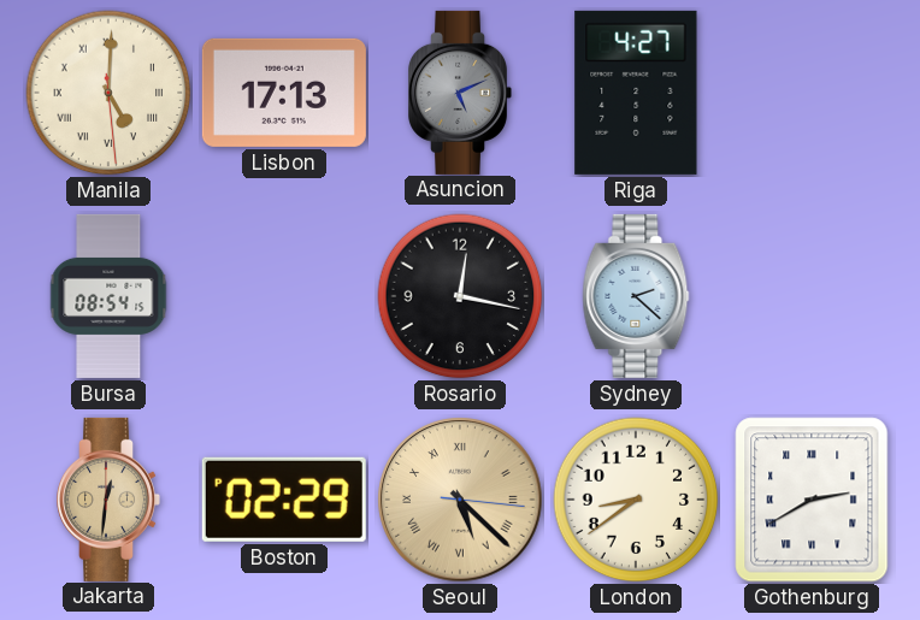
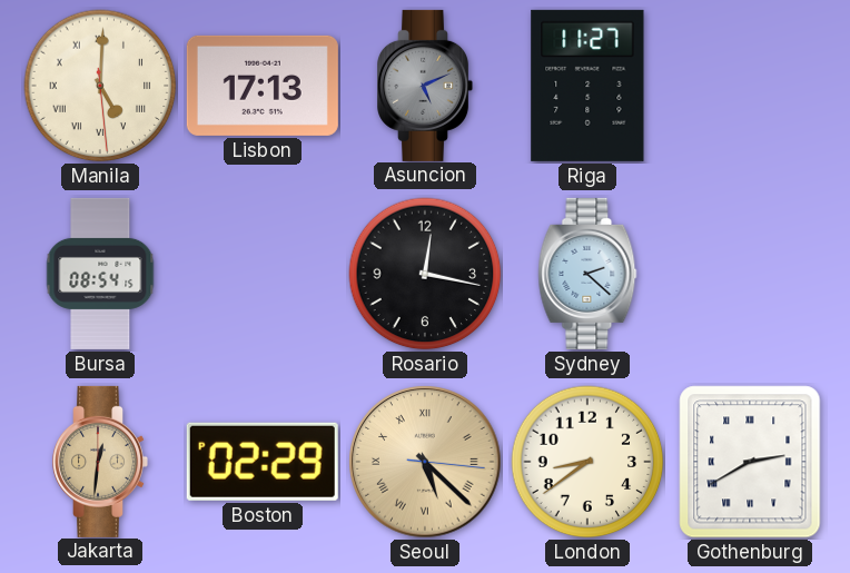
Riga: 4:27 -> 11:27
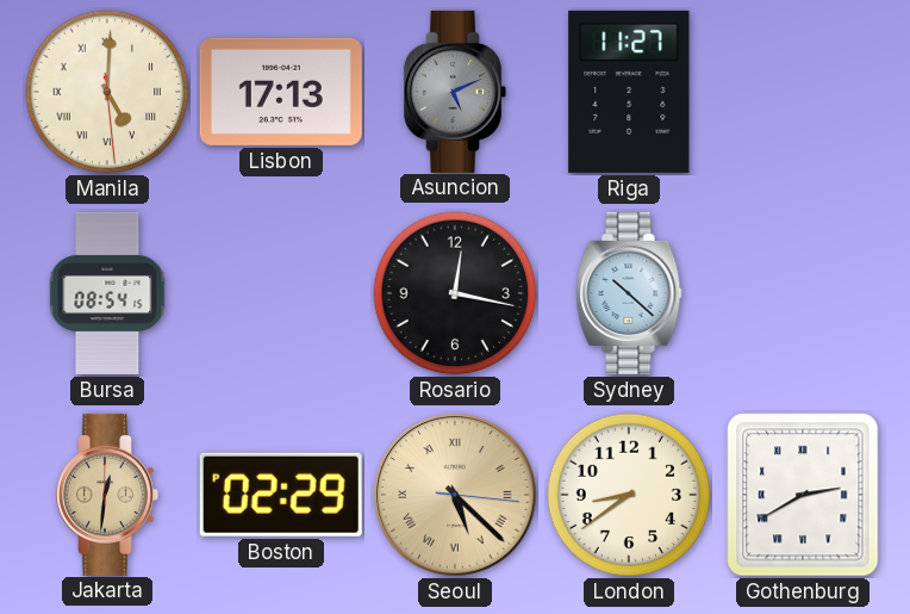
Sydney: 2:22 -> 10:22
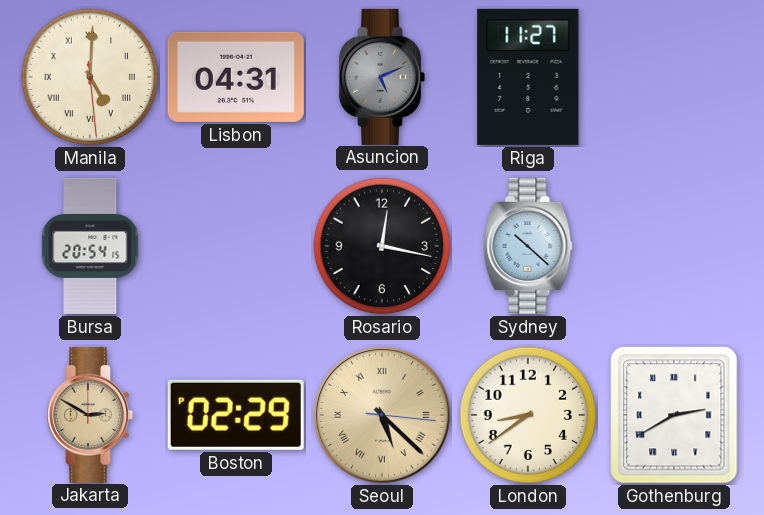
Lisbon: 17:13 -> 04:31
Bursa: 08:54 -> 20:54
Jakarta: 12:31 -> 2:50
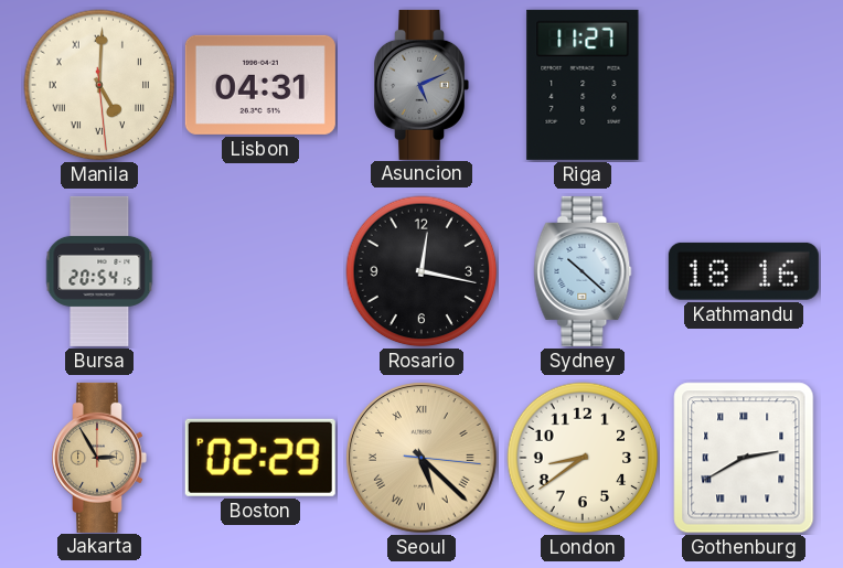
Kathmandu: none -> 18:16
Jakarta: 2:50 -> 2:55
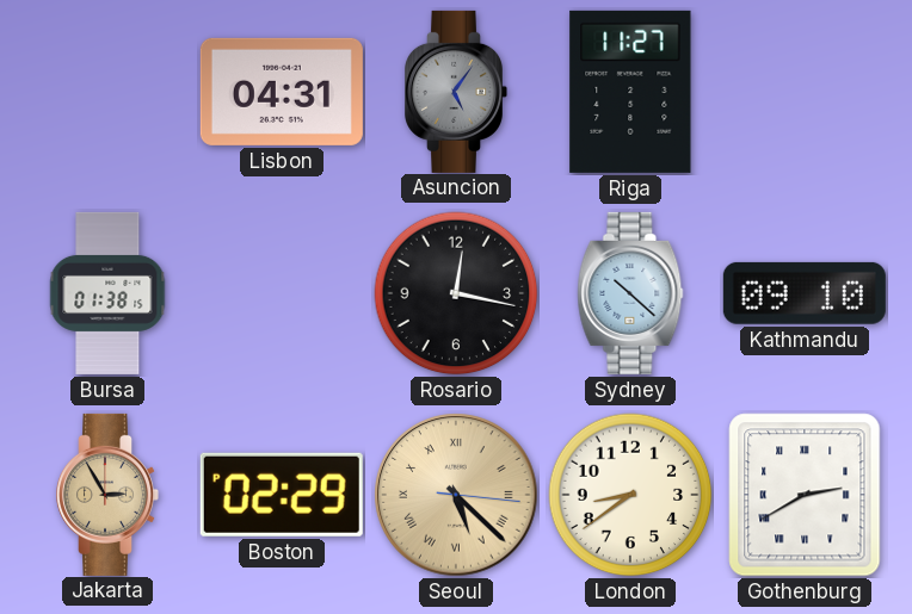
Manila: 5:00 -> none
Asuncion: 5:11 -> 5:06
Bursa: 20:54 -> 01:38
Kathmandu: 18:16 -> 09:10
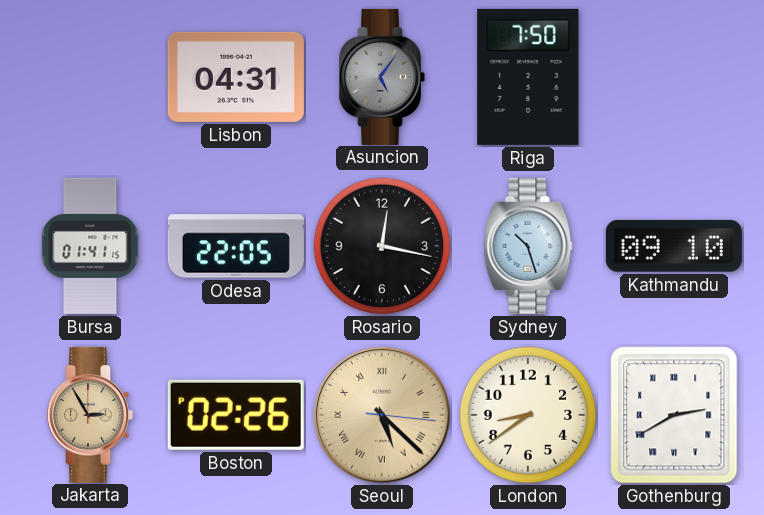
Riga: 11:27 -> 7:50
Bursa: 01:38 -> 01:41
Odesa: none -> 22:05
Sydney: 10:22 -> 10:27
Boston: 02:29 -> 02:26
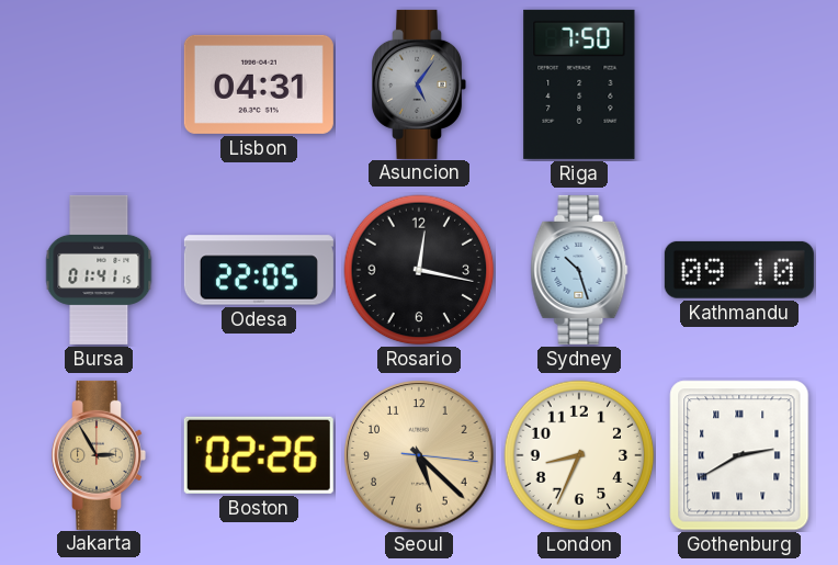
Seoul numerals: Roman -> Arabic
London: 8:39 -> 8:34
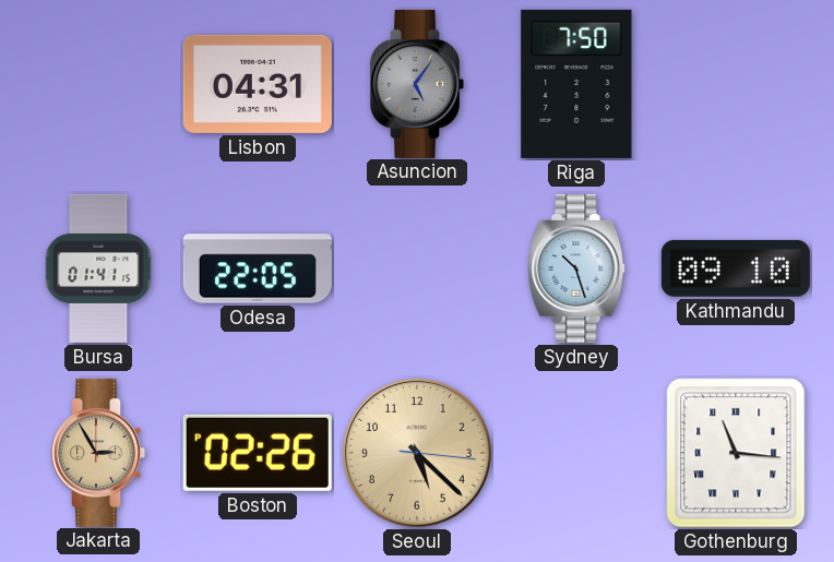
Rosario: 12:17 -> none
London: 8:34 -> none
Gothenburg: 2:40 -> 11:16
